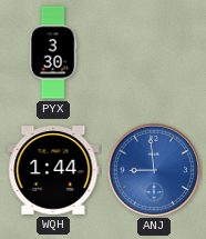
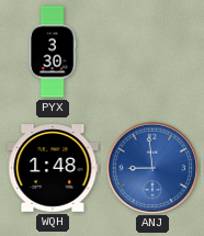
WQH: 1:44 -> 1:48
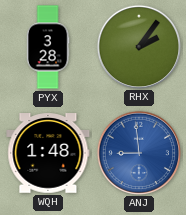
PYX: 3:30 -> 3:28
RHX: none -> 2:06
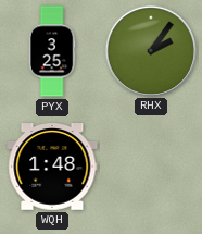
PYX: 3:28 -> 3:25
ANJ: 8:59 -> none
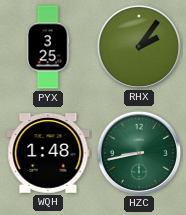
HZC: none -> 8:43
